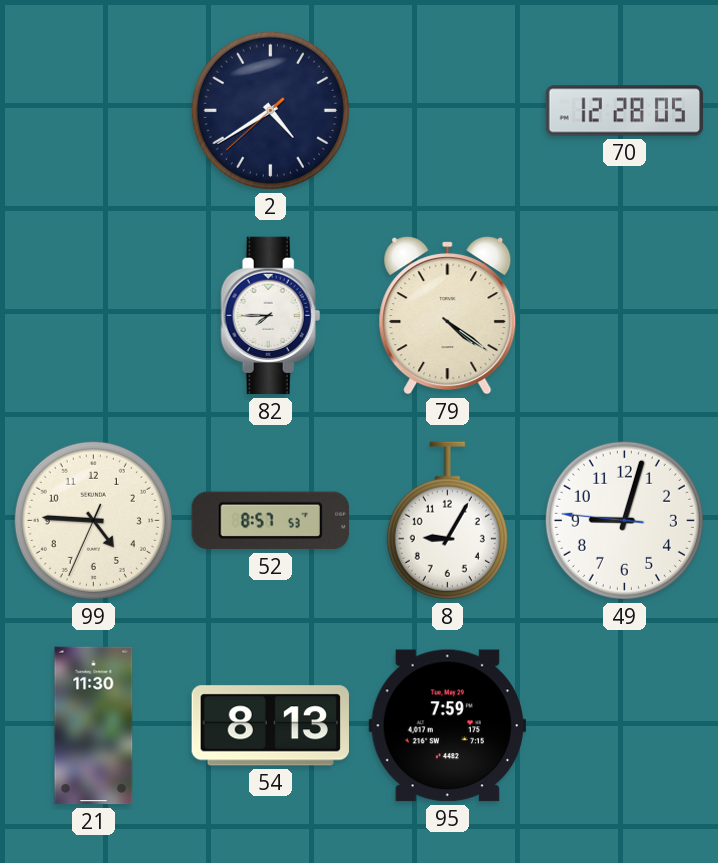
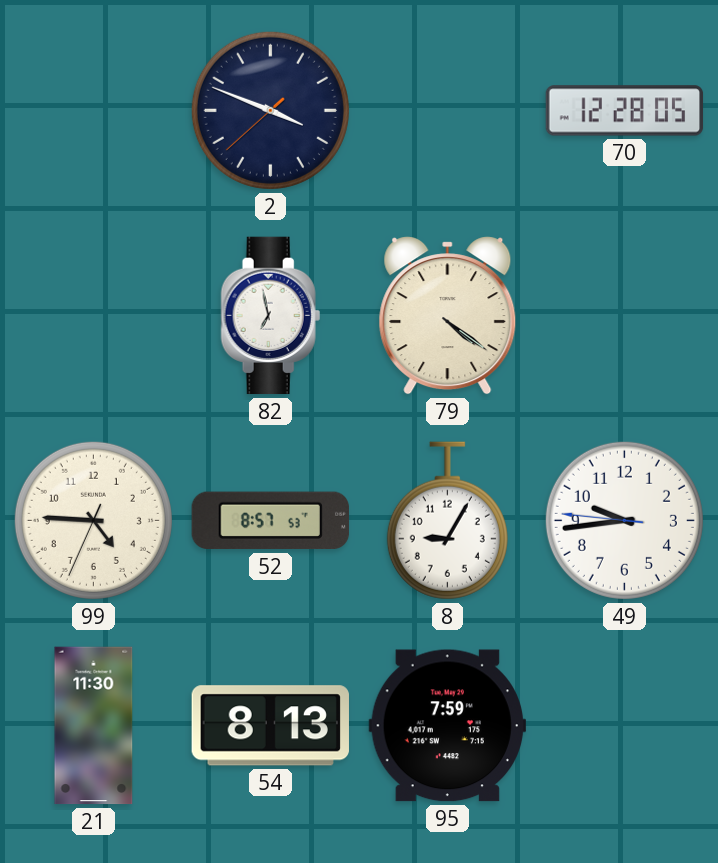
2: 4:39 -> 3:48
82: 7:45 -> 6:58
49: 9:02 -> 9:43
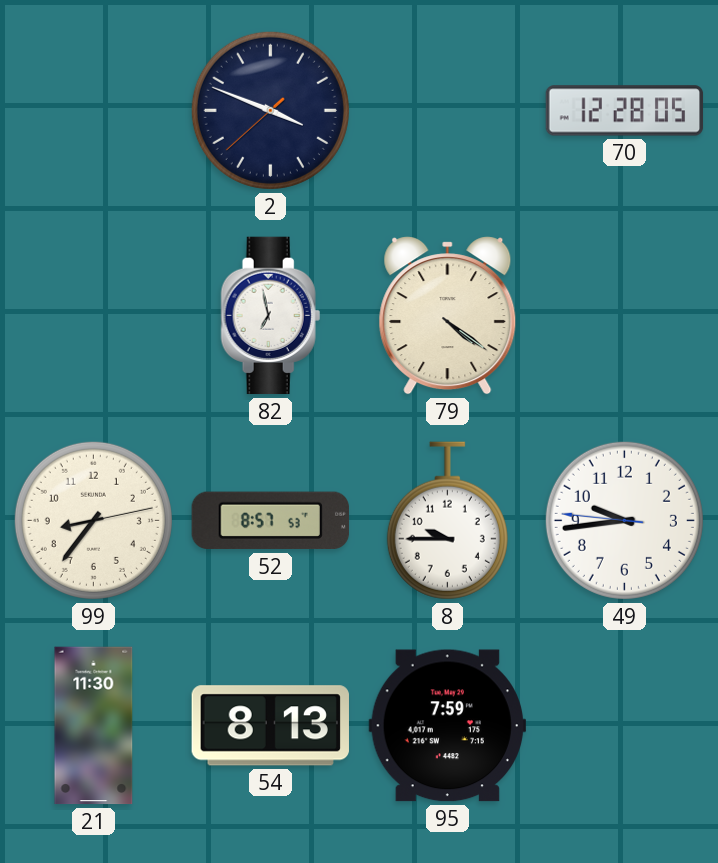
99: 4:45 -> 8:36
8: 9:05 -> 9:45
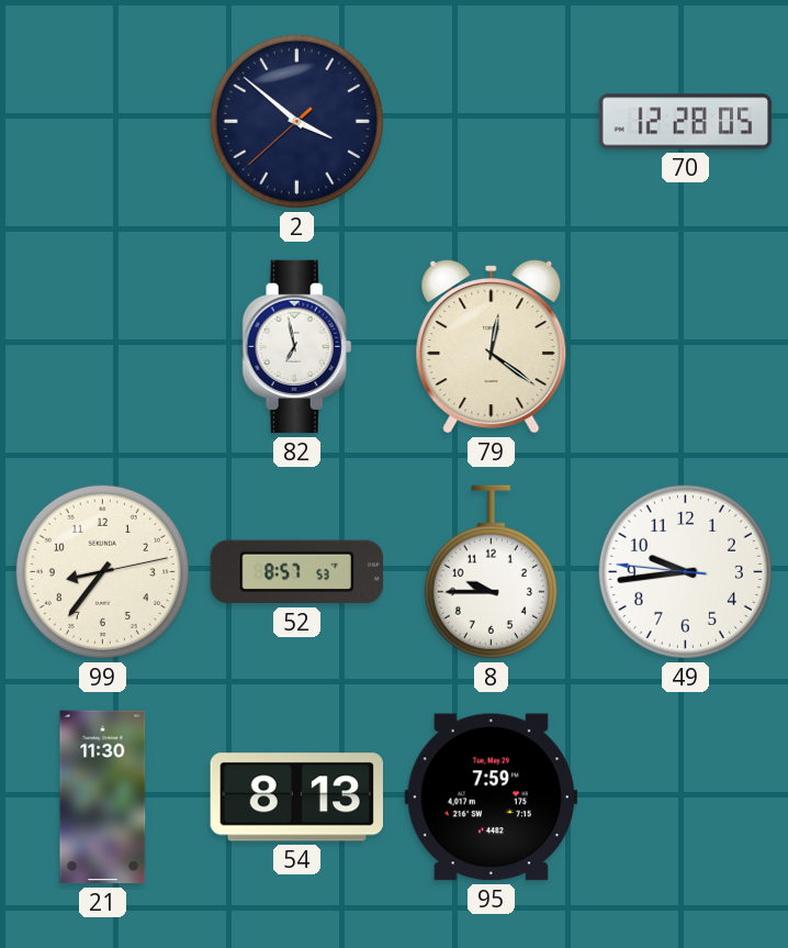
2: 3:48 -> 3:51
79: 4:21 -> 12:21
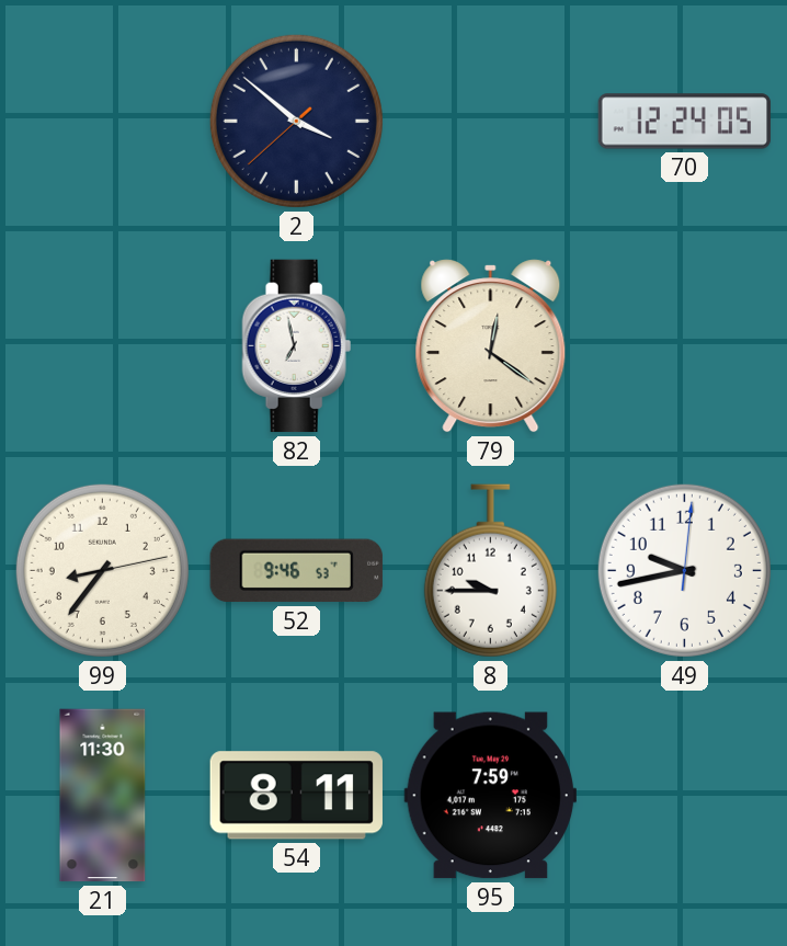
70: 12:28 -> 12:24
52: 8:57 -> 9:46
49: 9:43:46 -> 9:43:01
54: 8:13 -> 8:11
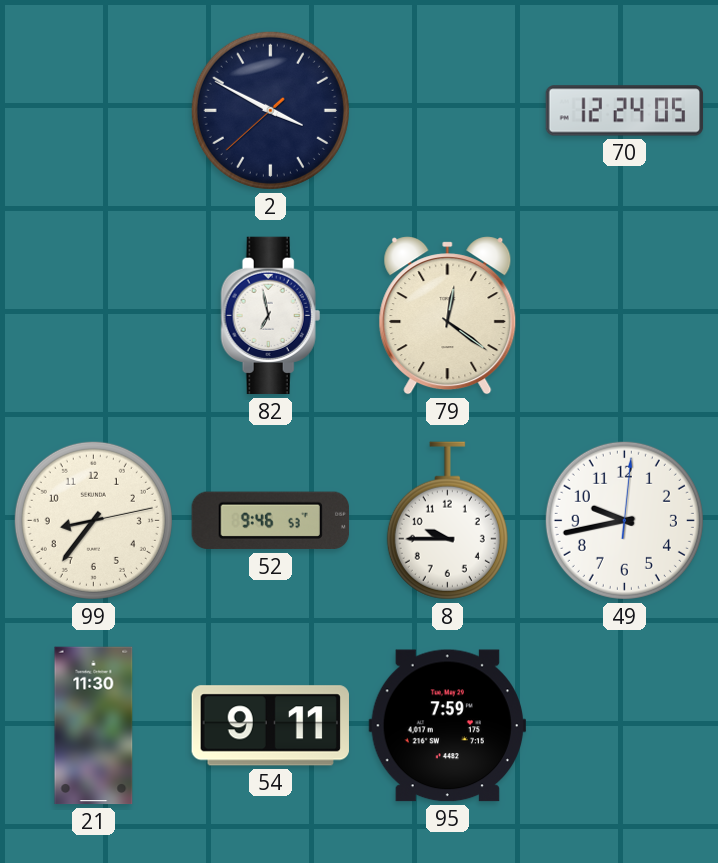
2: 3:51 -> 3:49
54: 8:11 -> 9:11
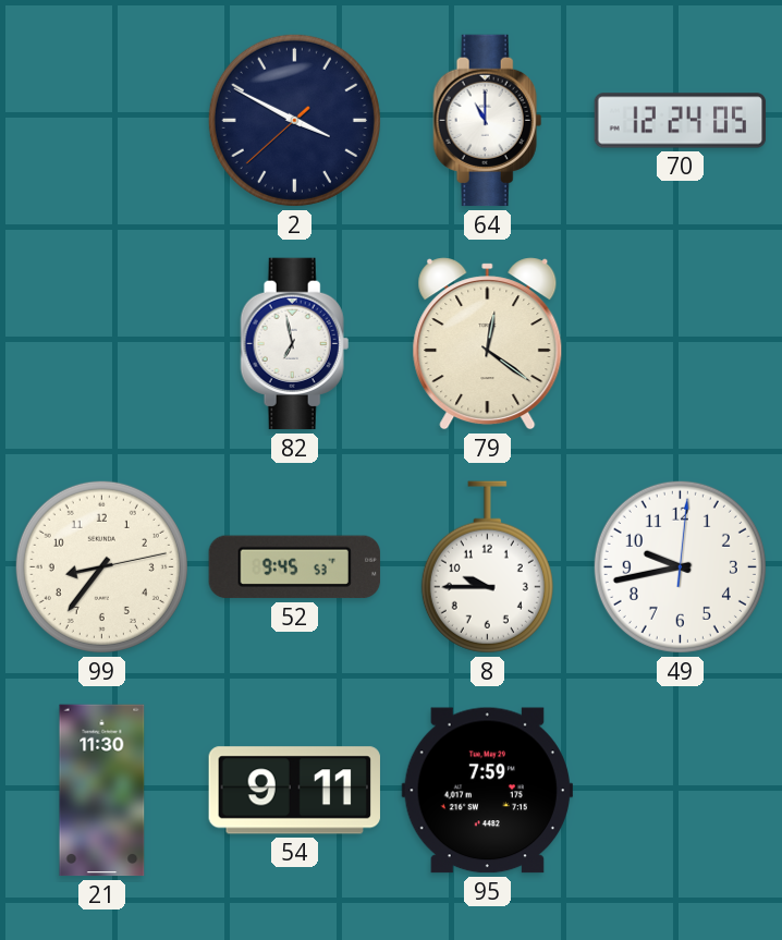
64: none -> 11:00
52: 9:46 -> 9:45
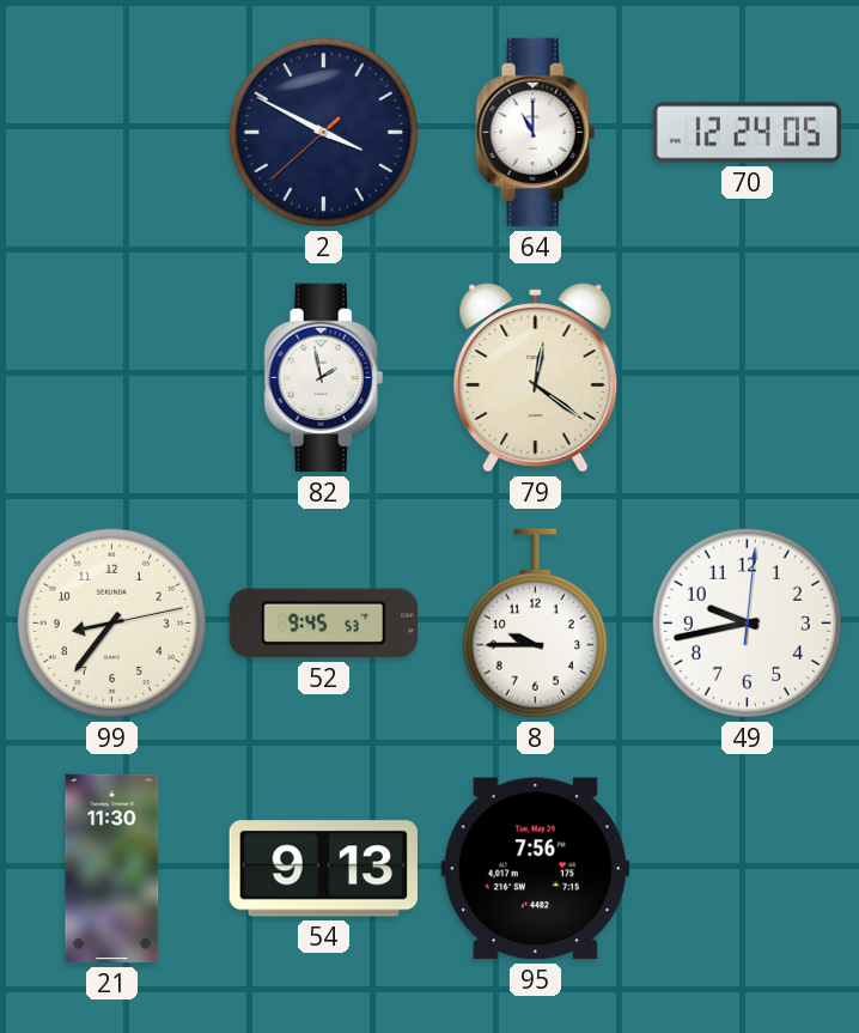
82: 6:58 -> 1:58
54: 9:11 -> 9:13
95: 7:59 -> 7:56
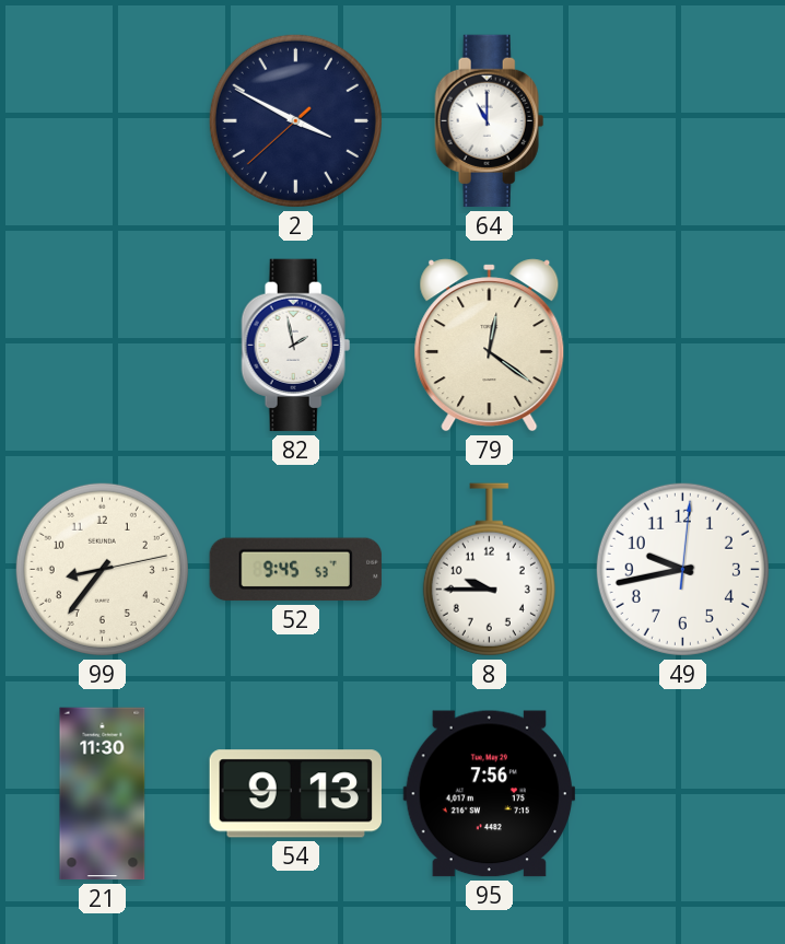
70: 12:24 -> none
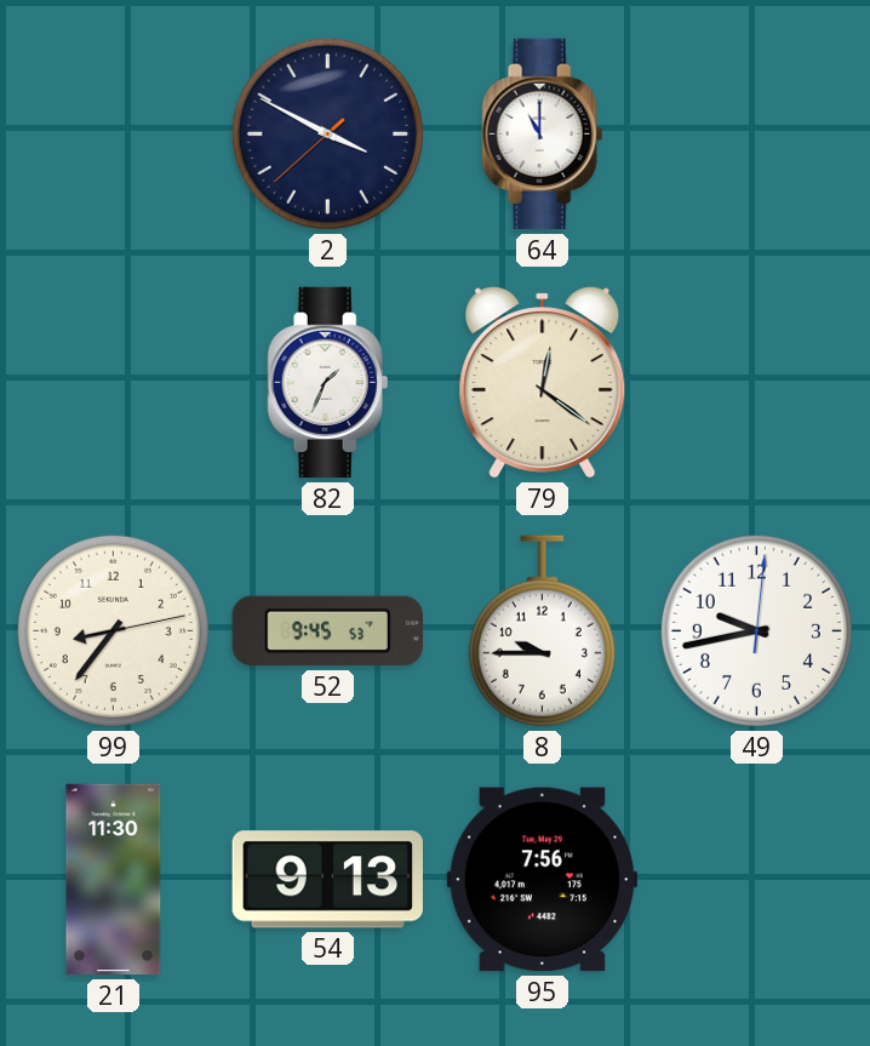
82: 1:58 -> 1:34
